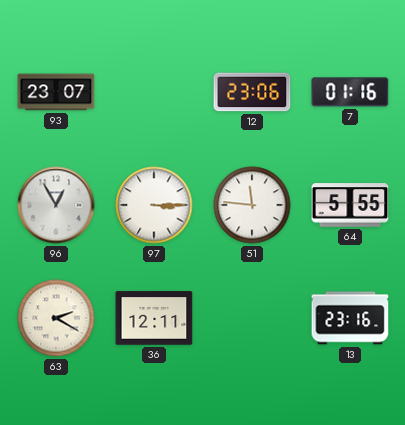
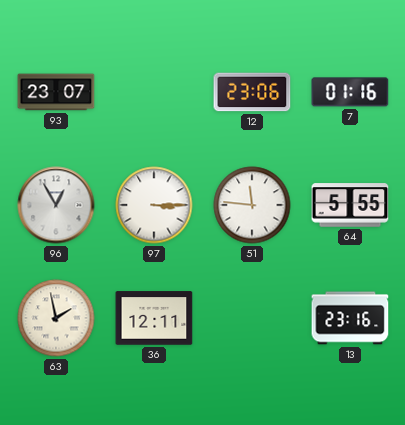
63: 2:20 -> 1:58
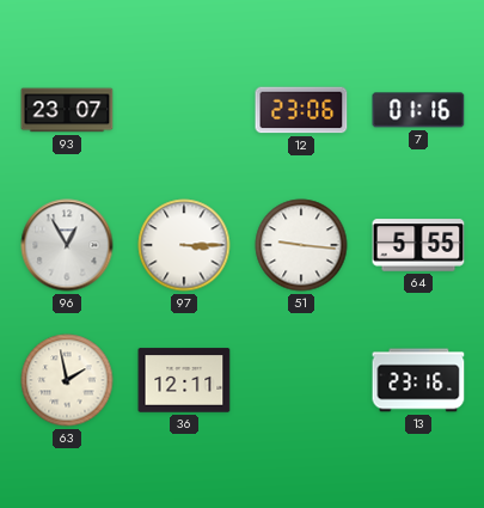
51: 11:46 -> 9:16
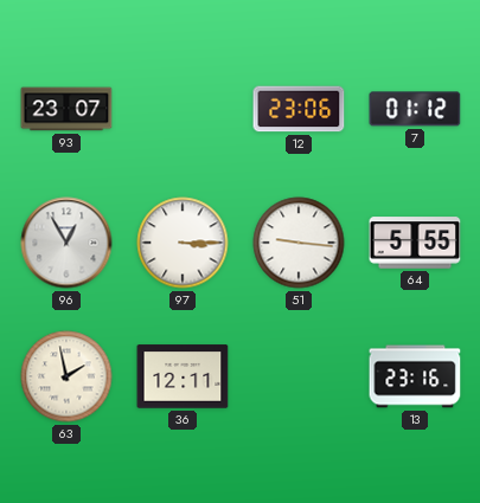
7: 01:16 -> 01:12
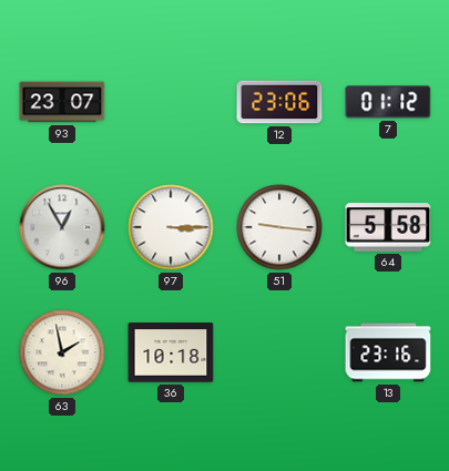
64: 5:55 -> 5:58
36: 12:11 -> 10:18
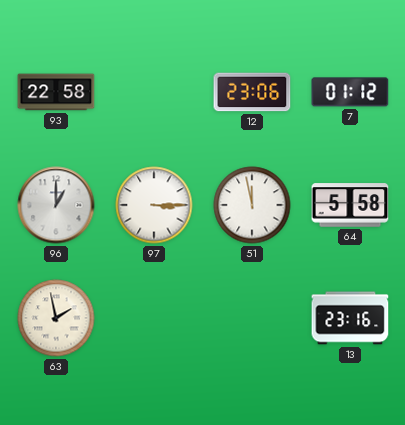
93: 23:07 -> 22:58
96: 12:55 -> 1:00
51: 9:16 -> 11:58
36: 10:18 -> none
